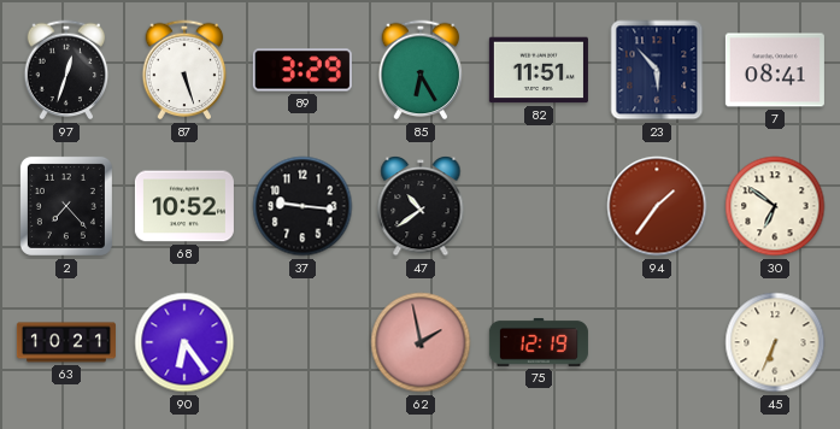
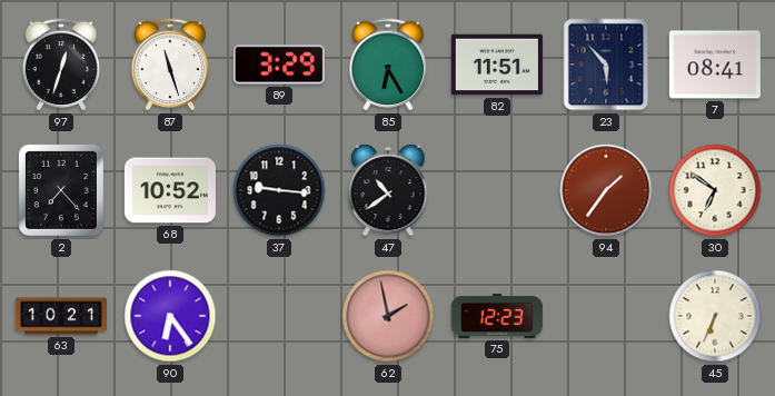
87: 5:27 -> 11:27
75: 12:19 -> 12:23
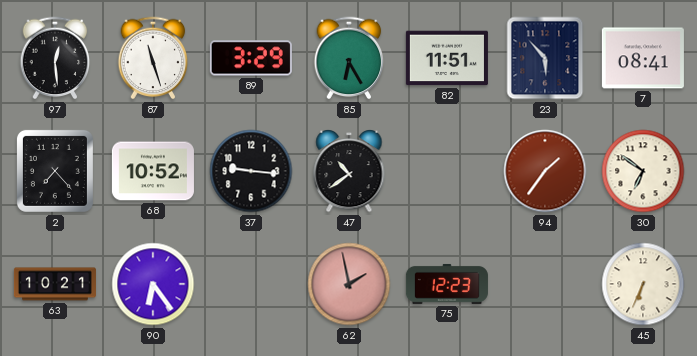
97: 12:33 -> 12:29
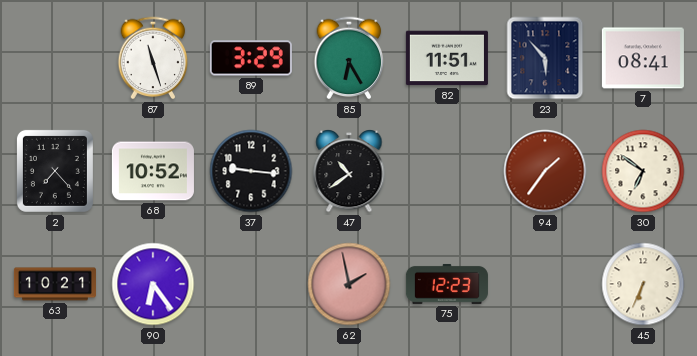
97: 12:29 -> none
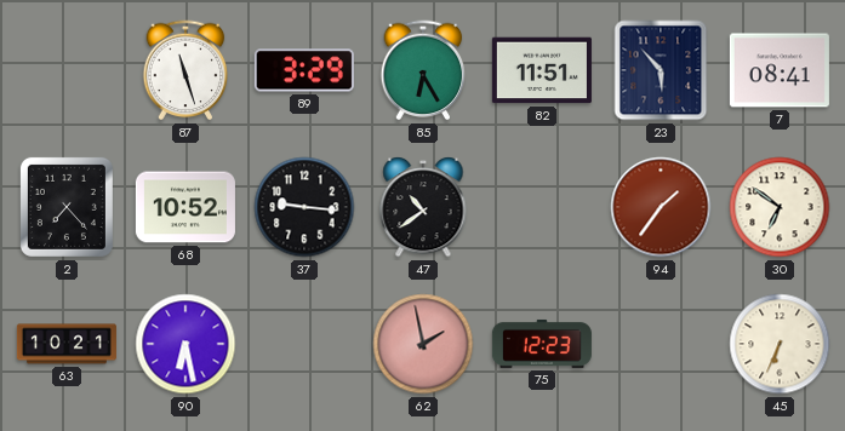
90: 6:24 -> 6:28
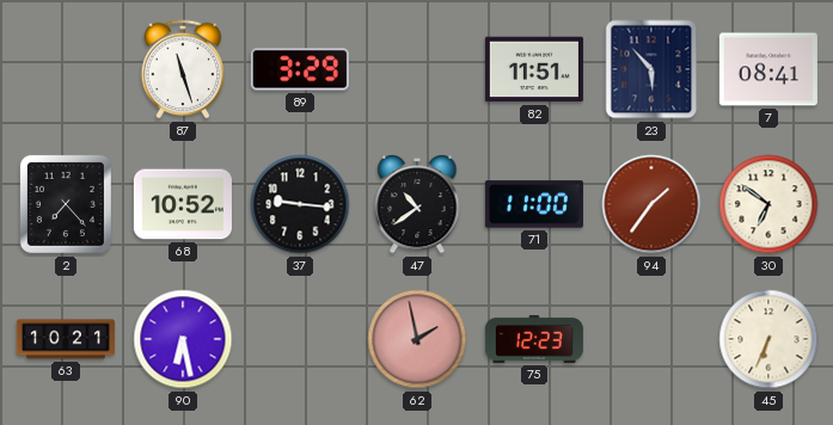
85: 6:25 -> none
71: none -> 11:00
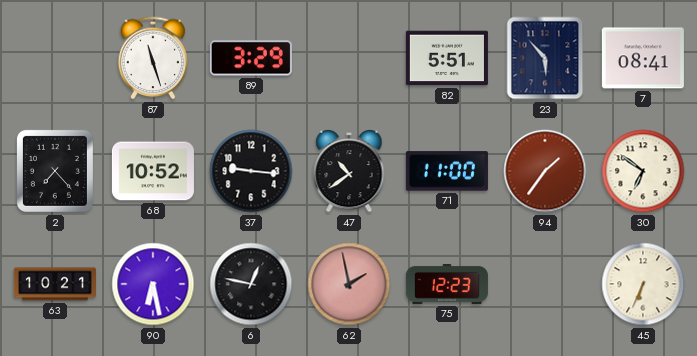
82: 11:51 -> 5:51
6: none -> 12:47
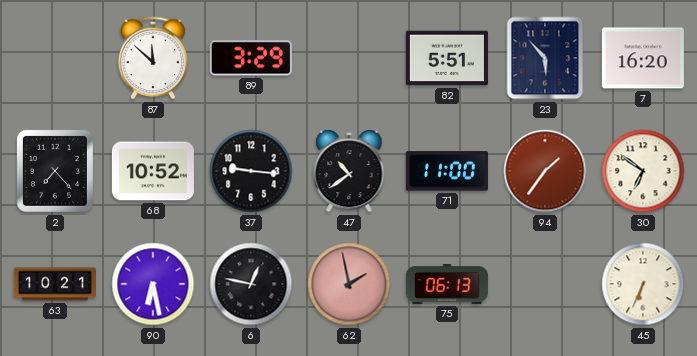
87: 11:27 -> 11:52
7: 08:41 -> 16:20
75: 12:23 -> 06:13
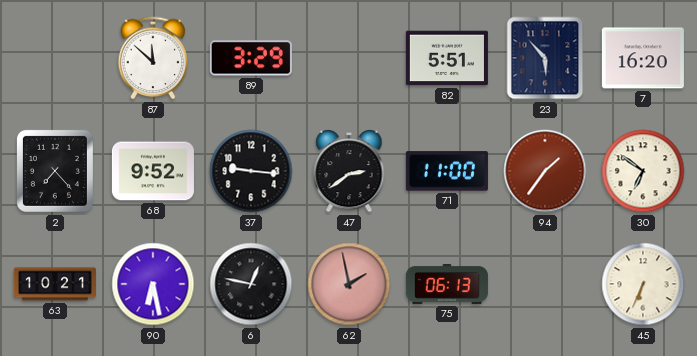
68: 10:52 -> 9:52
47: 10:39 -> 2:39
